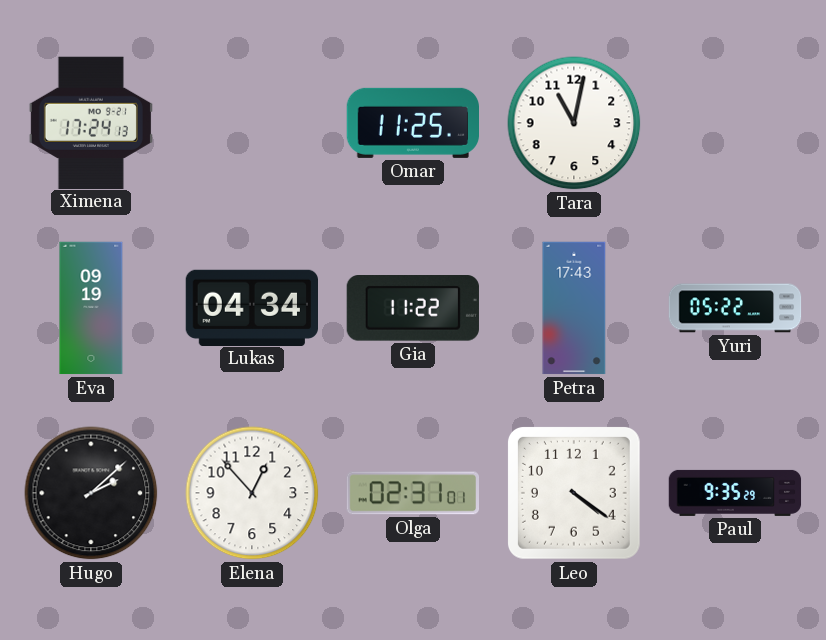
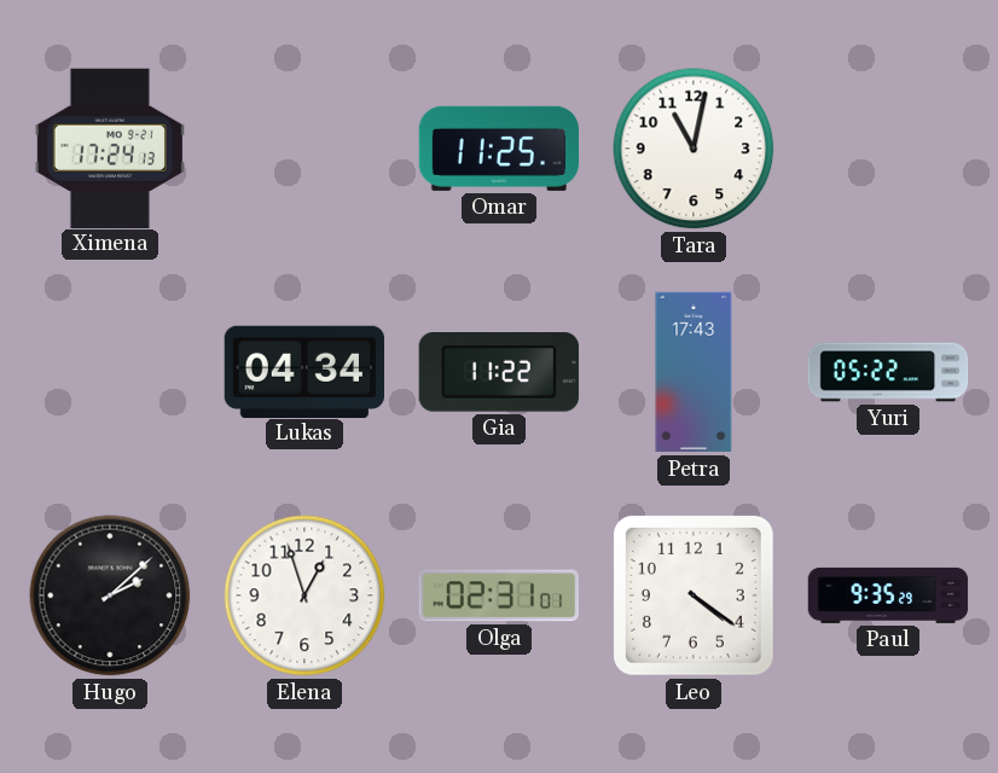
Eva: 09:19 -> none
Elena: 12:53 -> 12:57
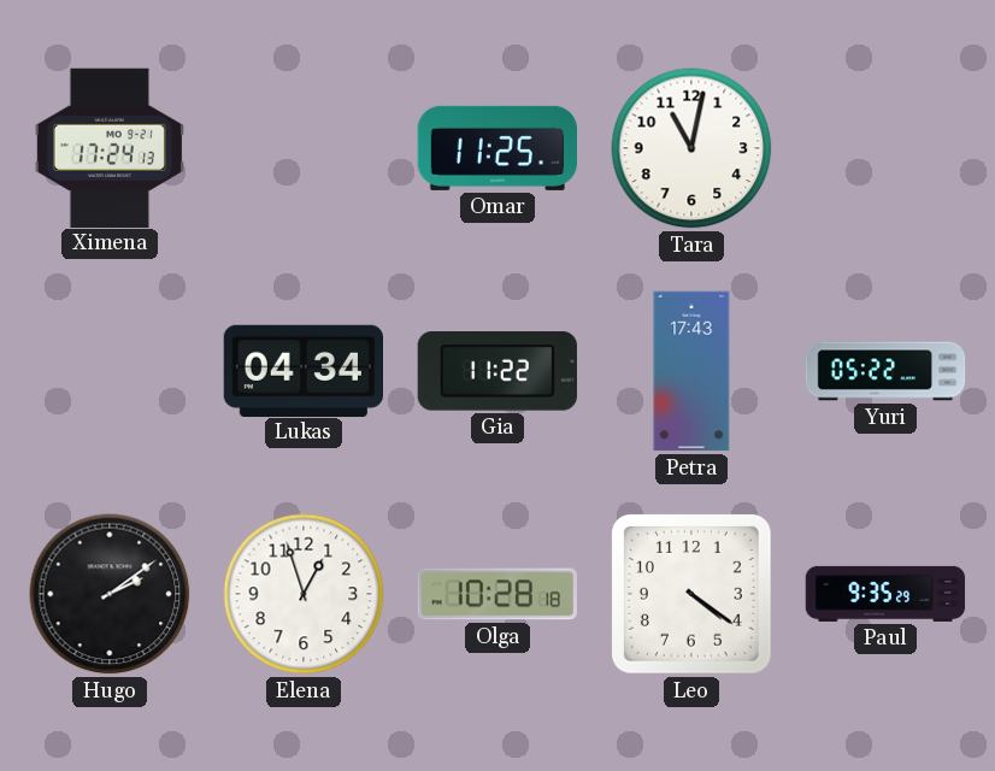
Hugo: 2:08 -> 2:09
Olga: 02:31 -> 10:28
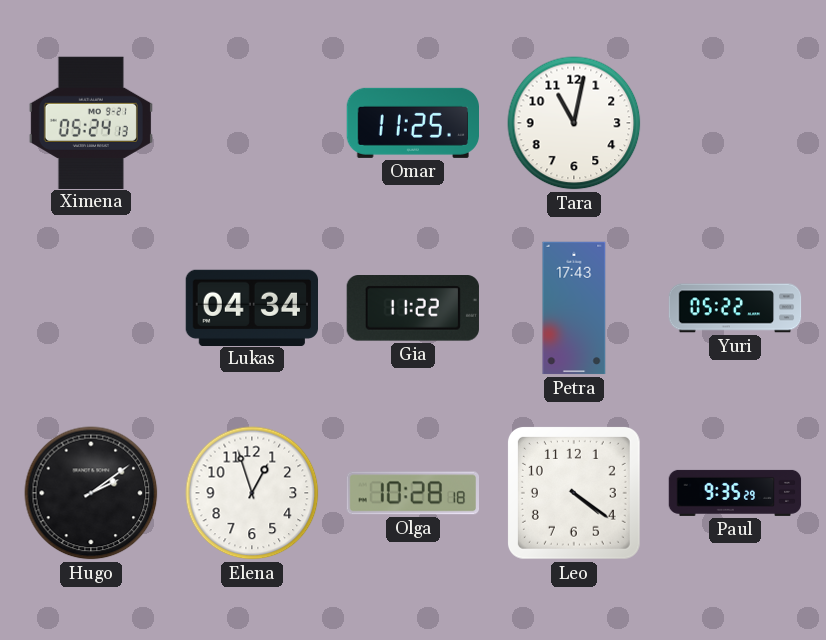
Ximena: 17:24 -> 05:24
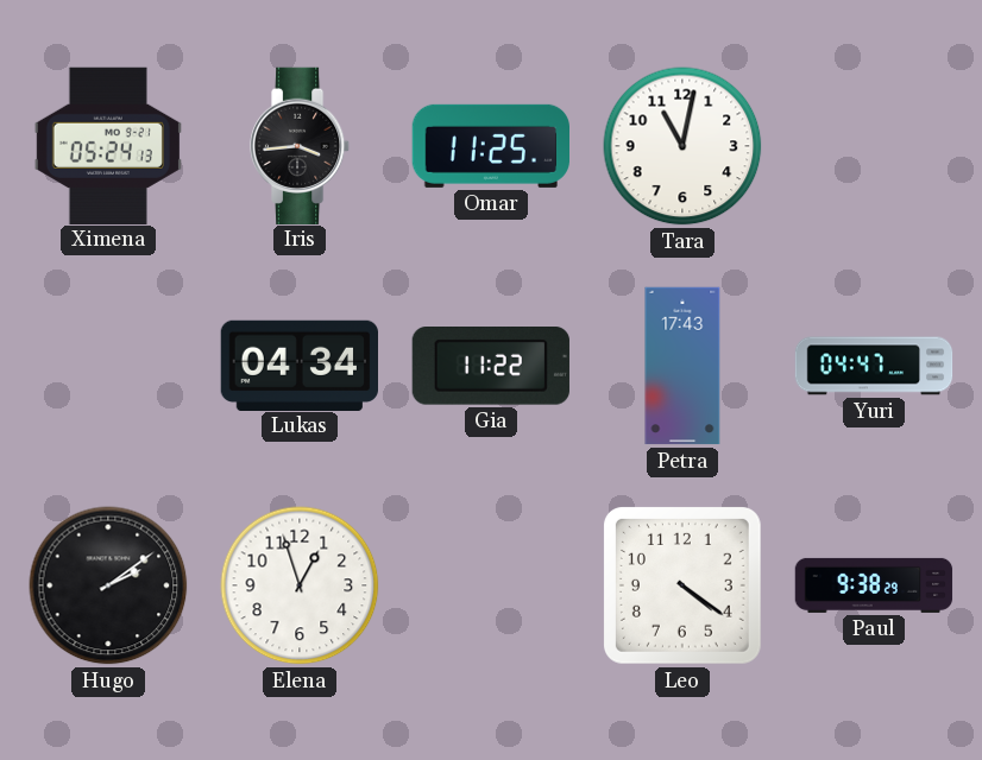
Iris: none -> 3:44
Yuri: 05:22 -> 04:47
Olga: 10:28 -> none
Paul: 9:35 -> 9:38
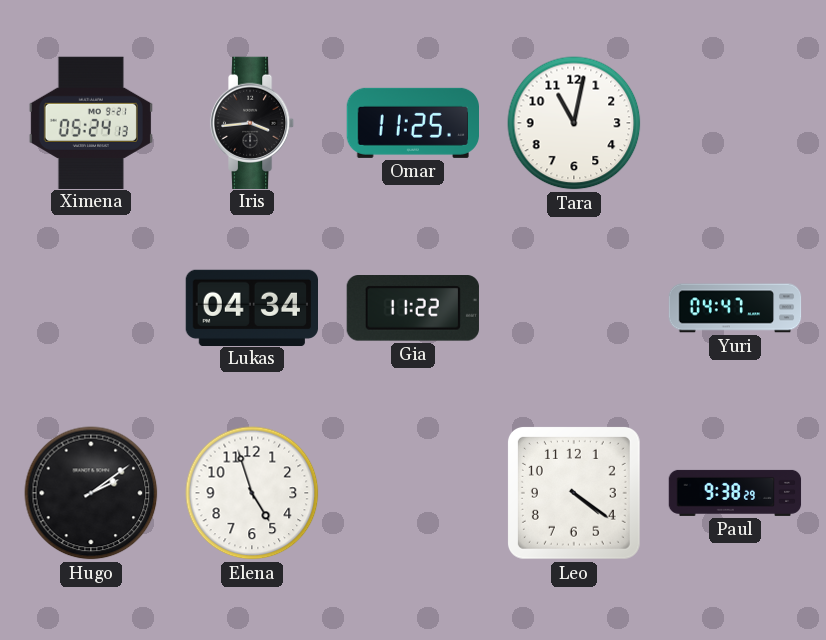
Petra: 17:43 -> none
Elena: 12:57 -> 4:57
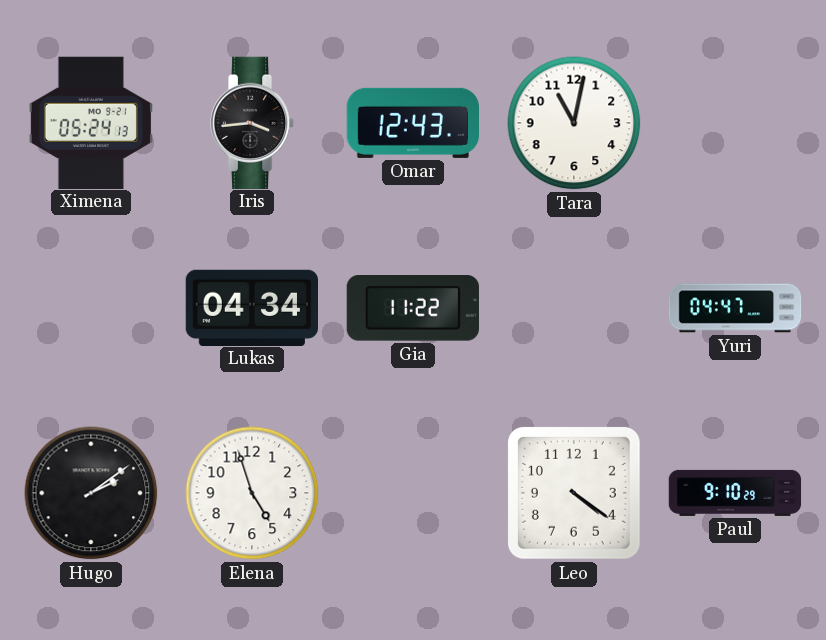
Omar: 11:25 -> 12:43
Paul: 9:38 -> 9:10
